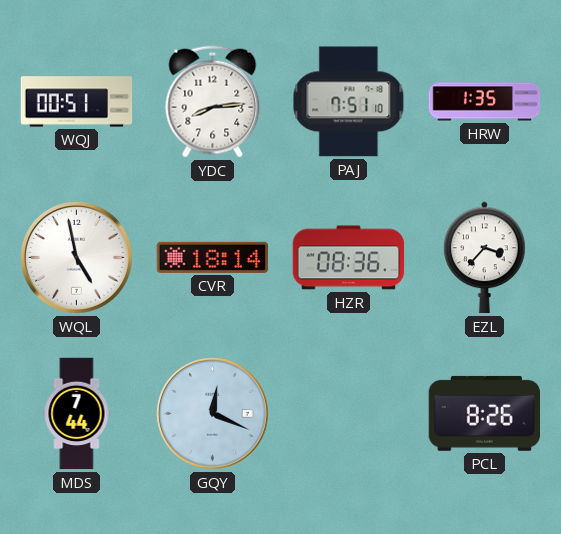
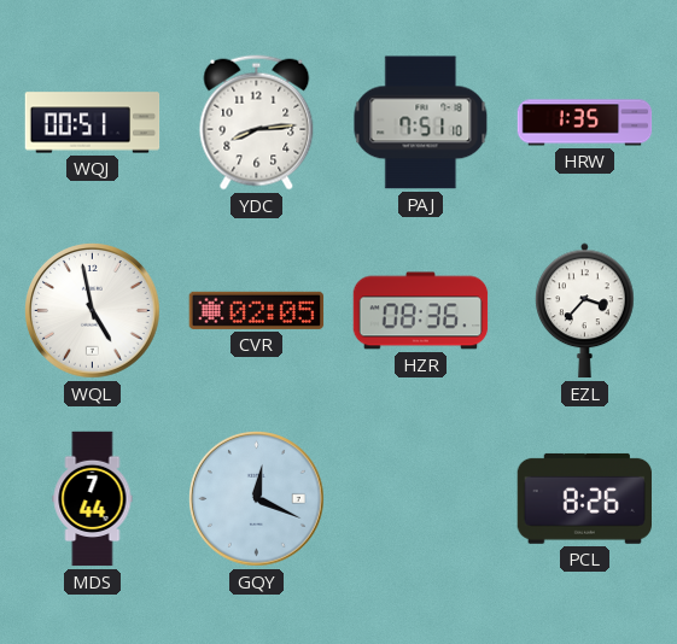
CVR: 18:14 -> 02:05
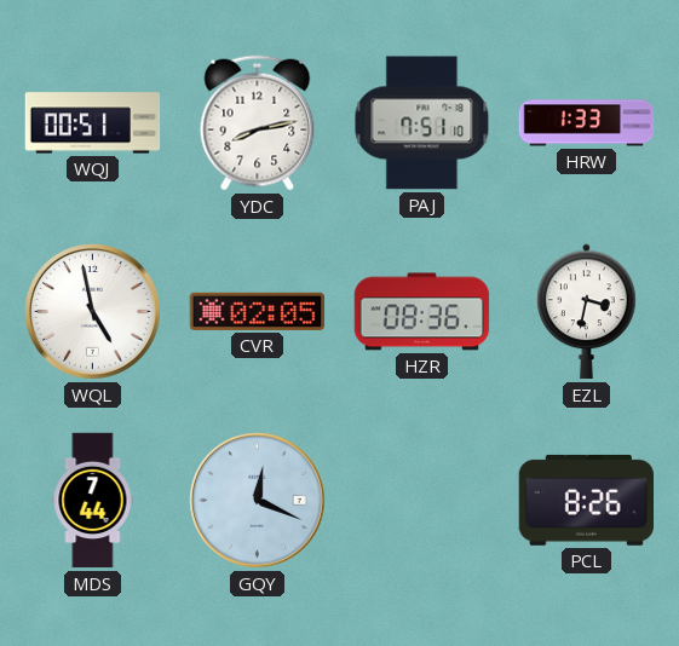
YDC: 8:14 -> 8:13
HRW: 1:35 -> 1:33
EZL: 3:37 -> 3:32
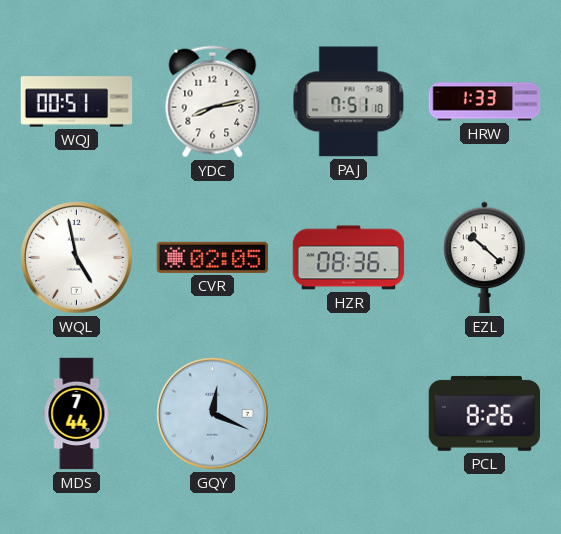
EZL: 3:32 -> 10:22
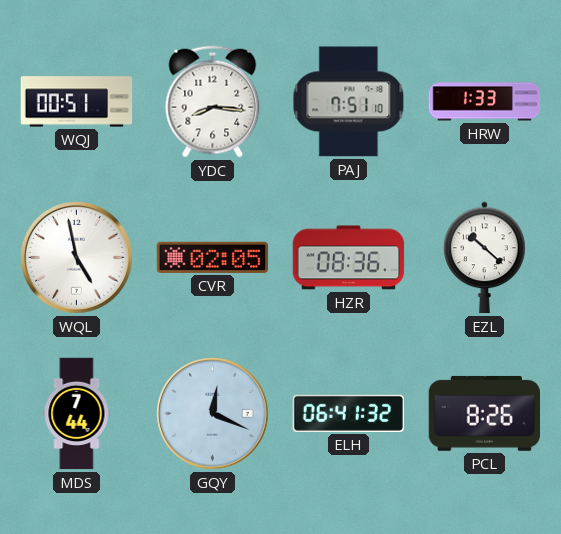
YDC: 8:13 -> 8:16
ELH: none -> 06:41
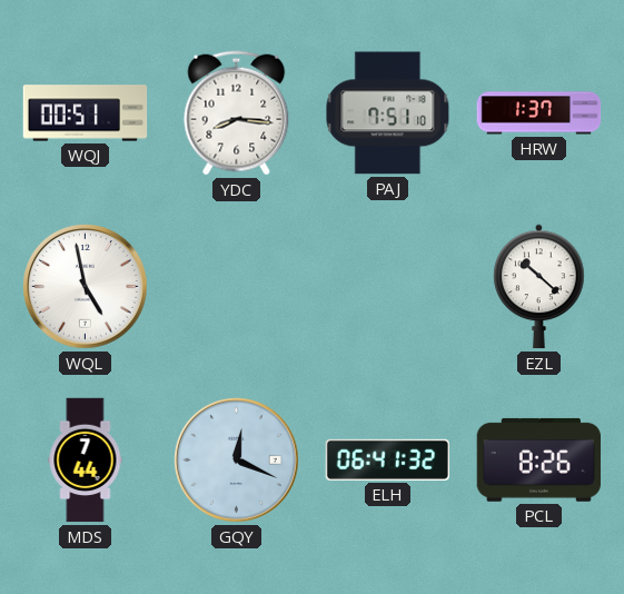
HRW: 1:33 -> 1:37
CVR: 02:05 -> none
HZR: 08:36 -> none
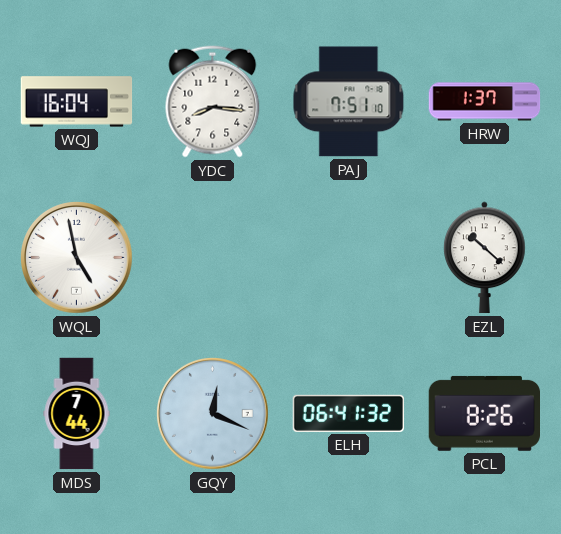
WQJ: 00:51 -> 16:04
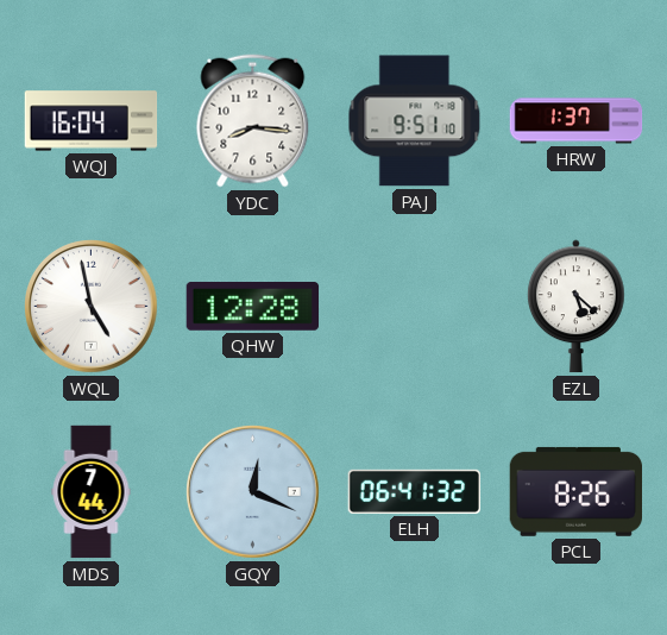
PAJ: 7:51 -> 9:51
QHW: none -> 12:28
EZL: 10:22 -> 5:22
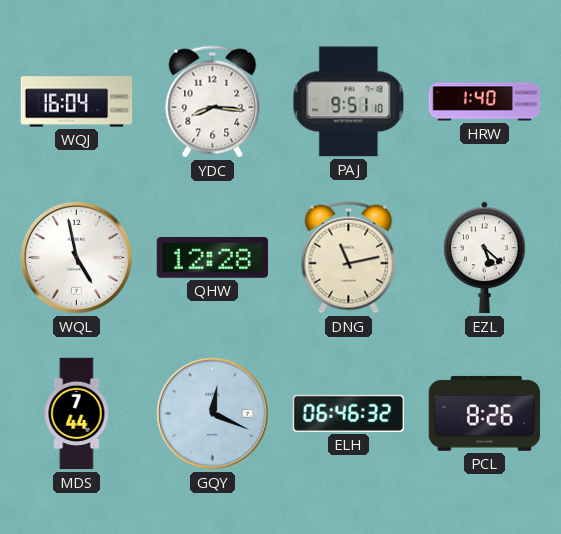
HRW: 1:37 -> 1:40
DNG: none -> 11:13
ELH: 06:41 -> 06:46
